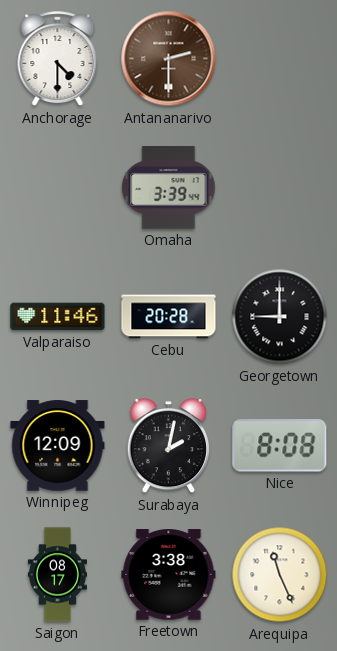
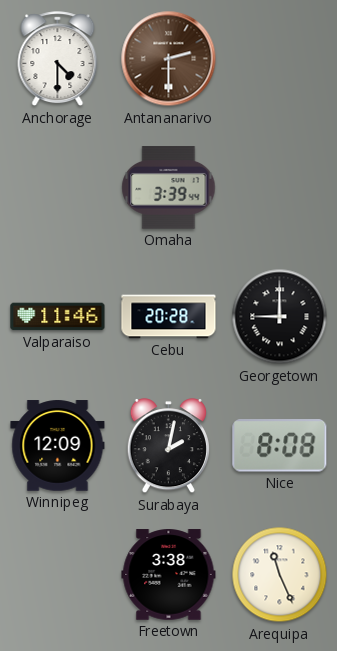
Saigon: 08:17 -> none
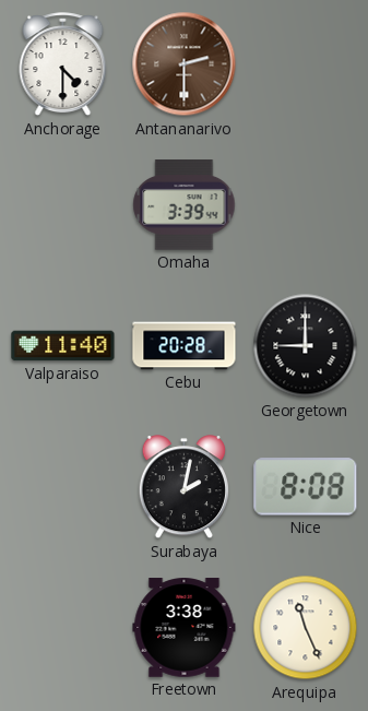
Valparaiso: 11:46 -> 11:40
Winnipeg: 12:09 -> none
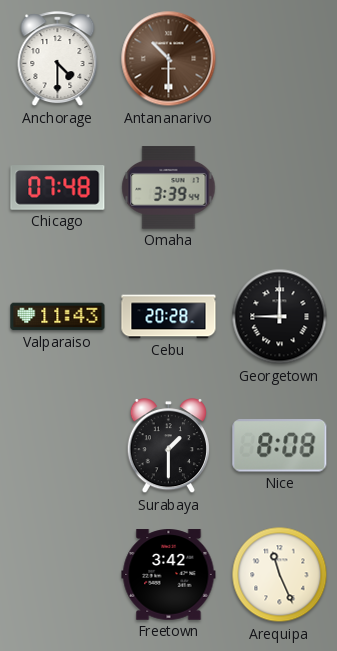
Antananarivo: 2:30 -> 10:30
Chicago: none -> 07:48
Valparaiso: 11:40 -> 11:43
Surabaya: 2:02 -> 1:30
Freetown: 3:38 -> 3:42
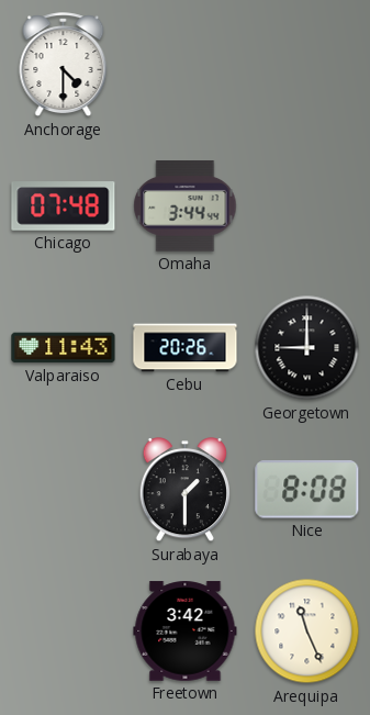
Antananarivo: 10:30 -> none
Omaha: 3:39 -> 3:44
Cebu: 20:28 -> 20:26
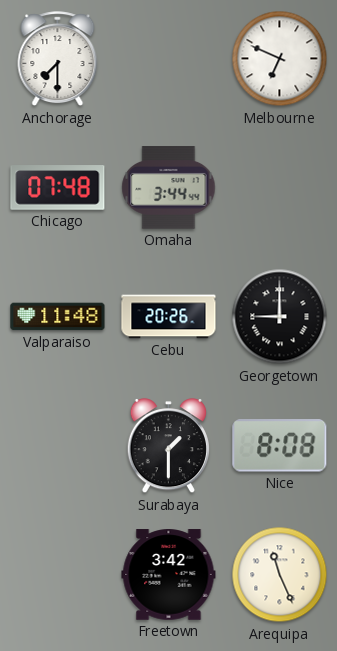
Anchorage: 4:30 -> 7:30
Melbourne: none -> 6:49
Valparaiso: 11:43 -> 11:48
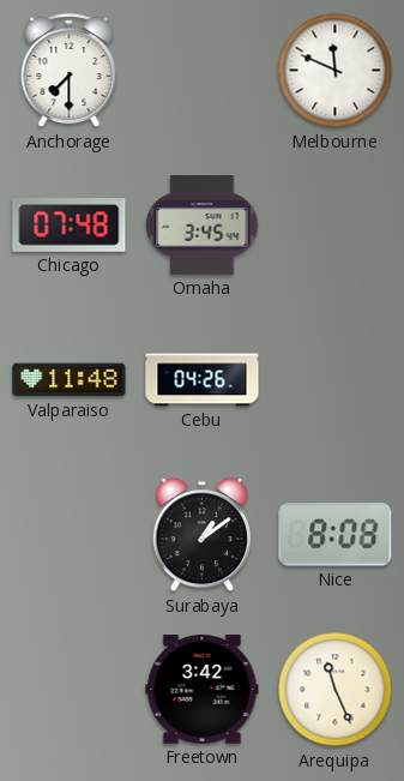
Melbourne: 6:49 -> 11:49
Omaha: 3:44 -> 3:45
Cebu: 20:26 -> 04:26
Georgetown: 9:00 -> none
Surabaya: 1:30 -> 1:09
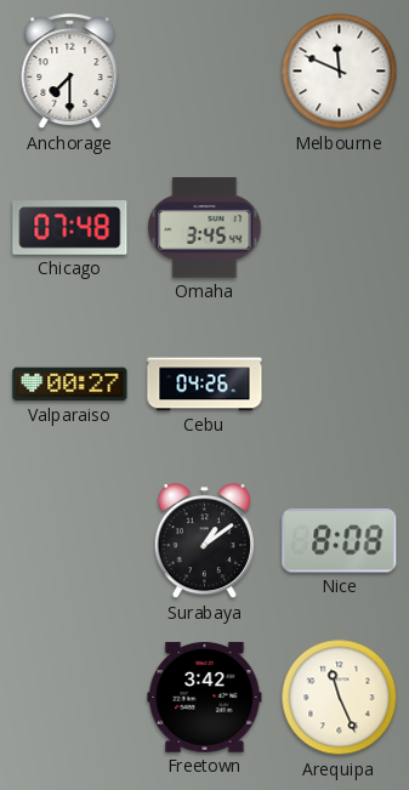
Valparaiso: 11:48 -> 00:27
